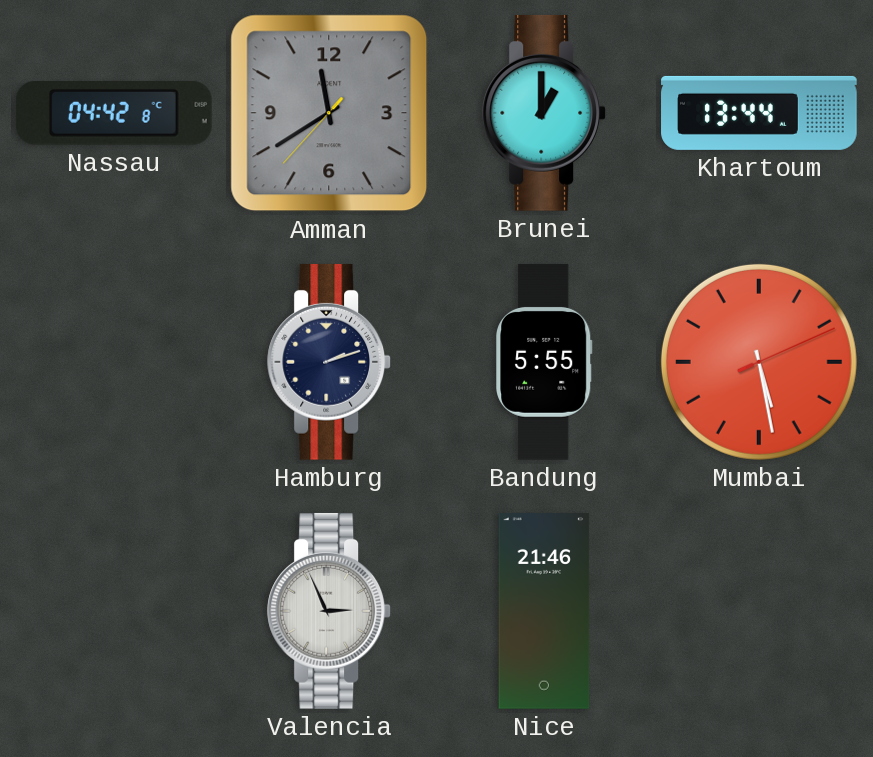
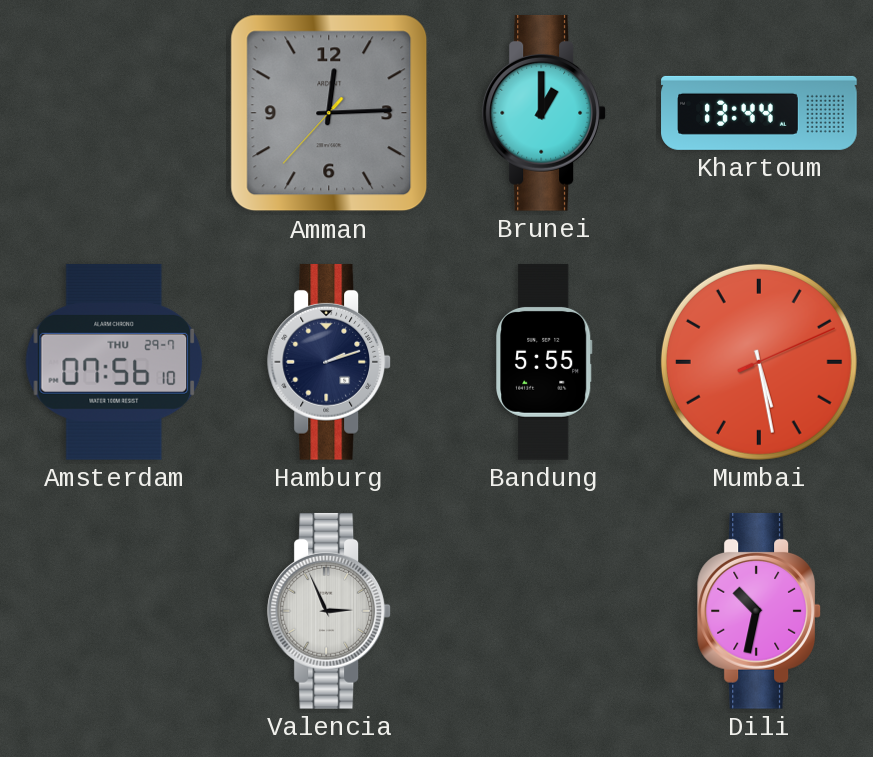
Nassau: 04:42 -> none
Amman: 11:39 -> 12:14
Amsterdam: none -> 07:56
Nice: 21:46 -> none
Dili: none -> 10:32
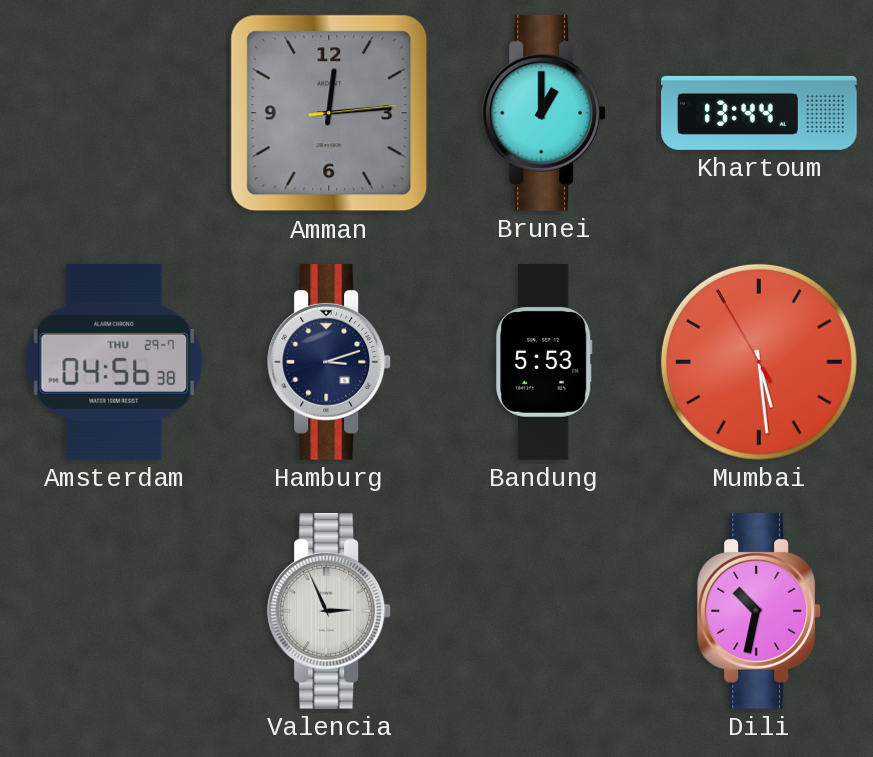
Amman: 12:14:37 -> 12:14:14
Amsterdam: 07:56 -> 04:56
Hamburg: 2:12 -> 3:12
Bandung: 5:55 -> 5:53
Mumbai: 5:28:11 -> 5:28:55
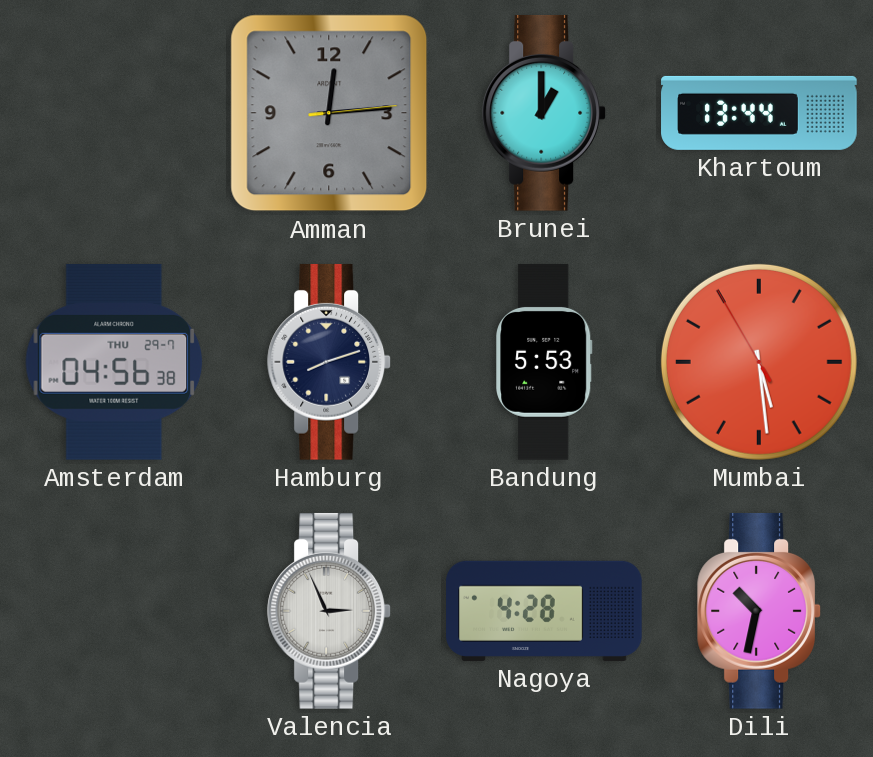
Hamburg: 3:12 -> 8:12
Nagoya: none -> 4:28
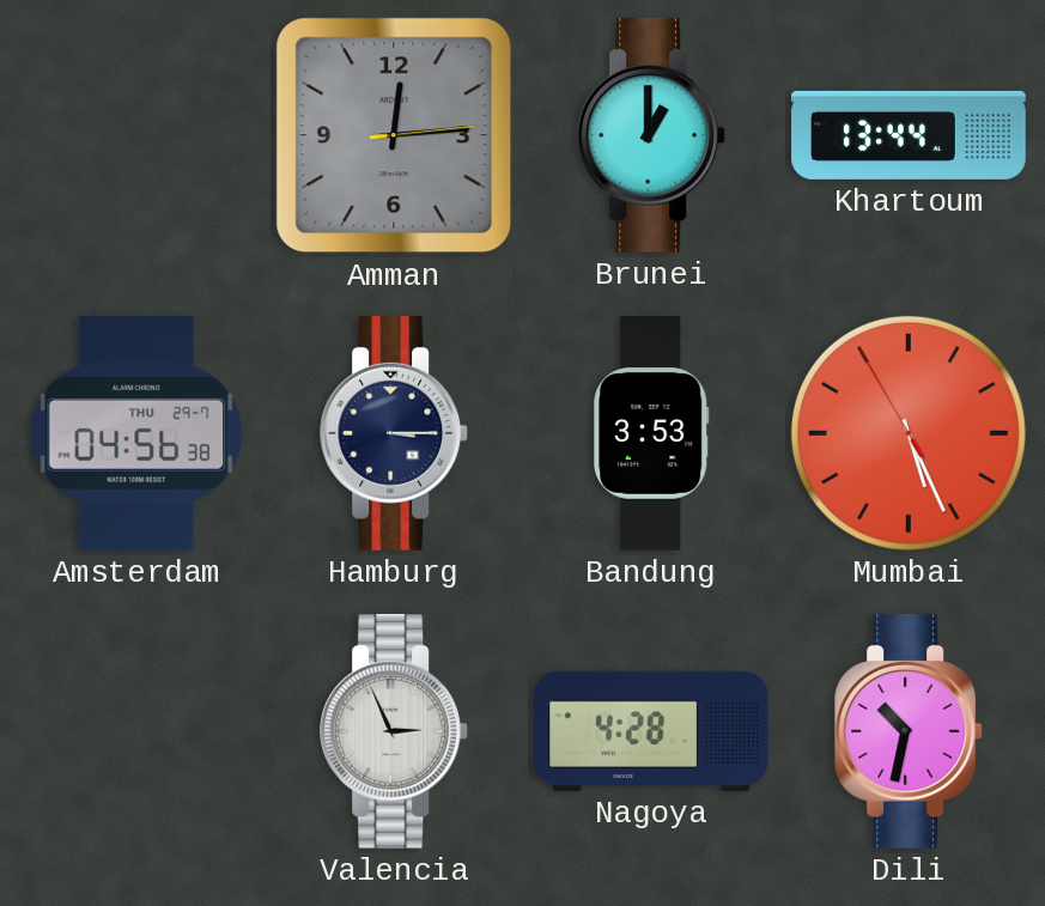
Hamburg: 8:12 -> 3:15
Bandung: 5:53 -> 3:53
Mumbai: 5:28 -> 5:25
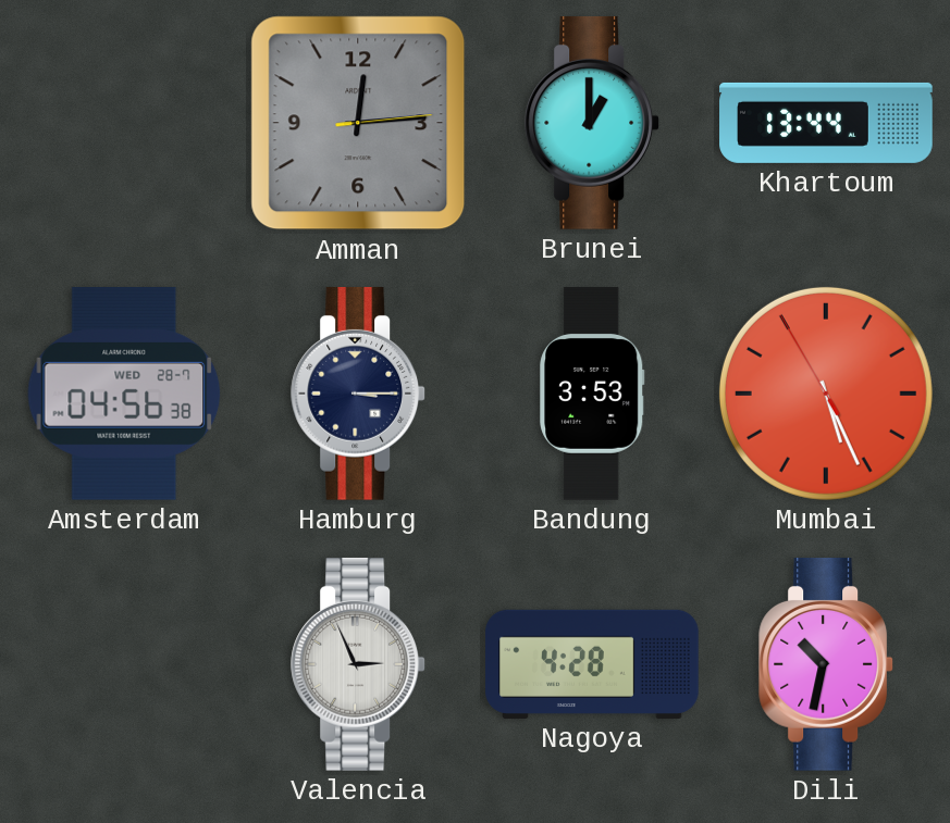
Amsterdam date: THU 29-7 -> WED 28-7
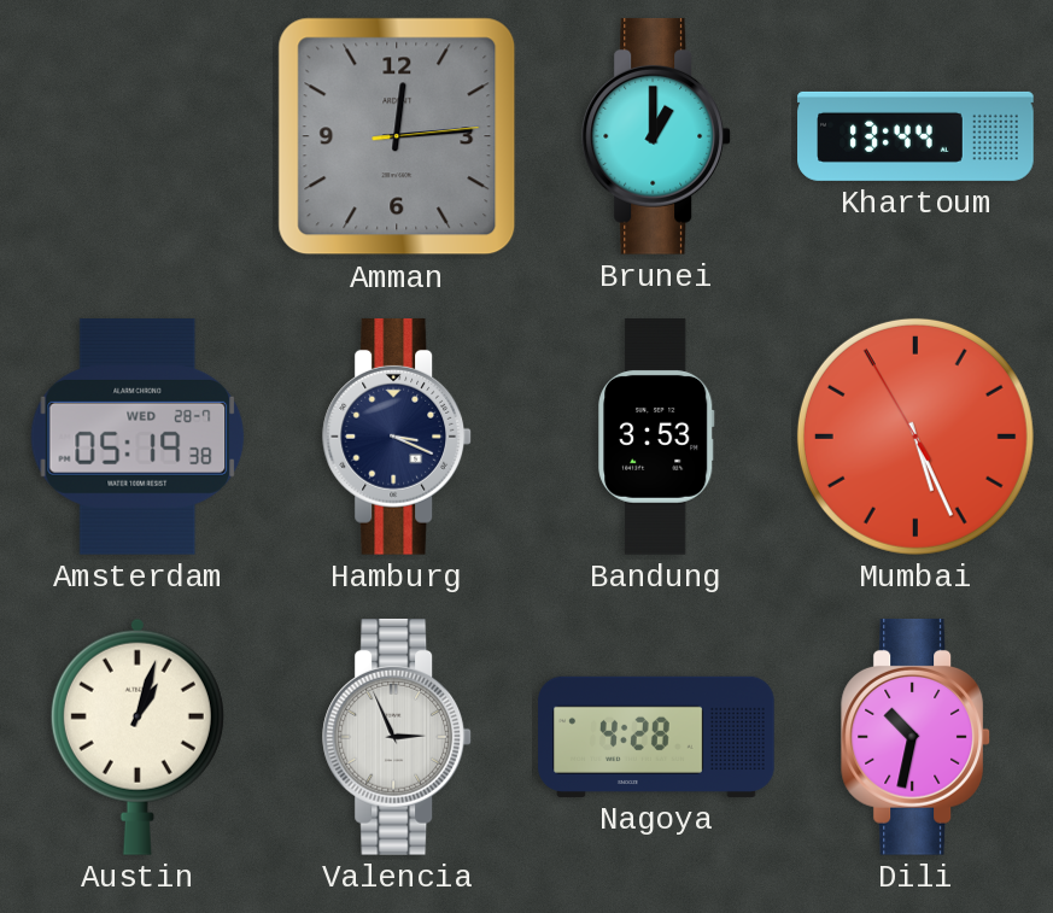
Amsterdam: 04:56 -> 05:19
Hamburg: 3:15 -> 3:19
Austin: none -> 1:03
